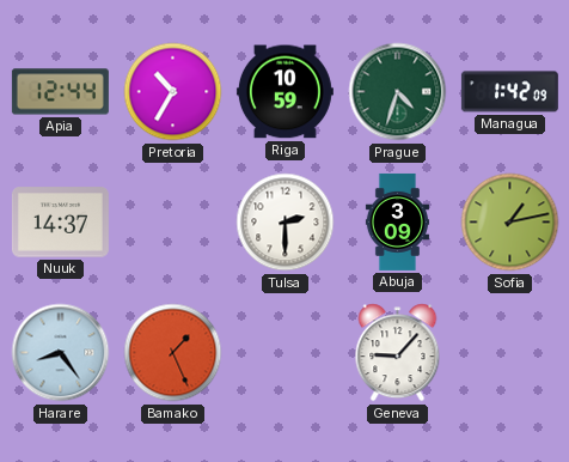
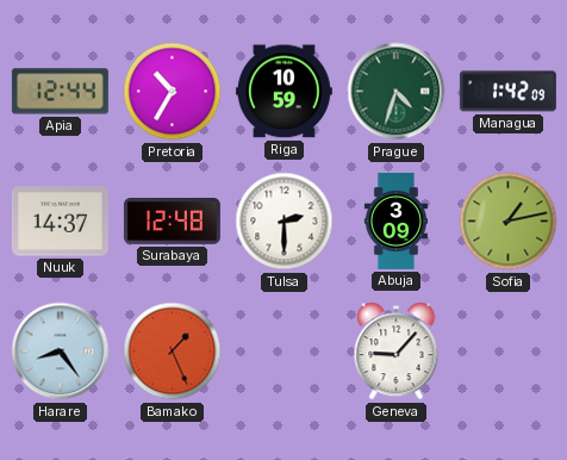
Surabaya: none -> 12:48
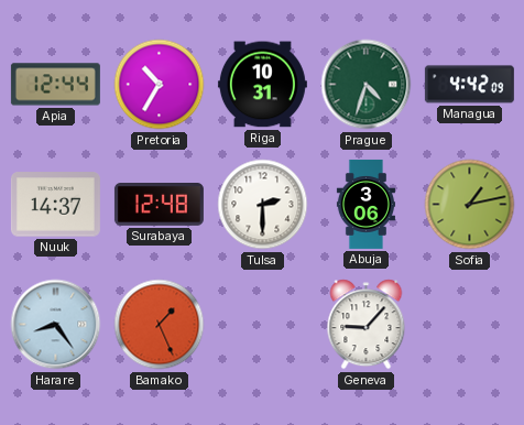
Riga: 10:59 -> 10:31
Managua: 1:42 -> 4:42
Abuja: 3:09 -> 3:06
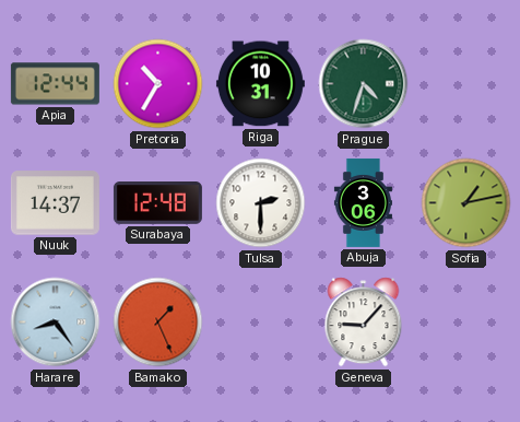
Managua: 4:42 -> none
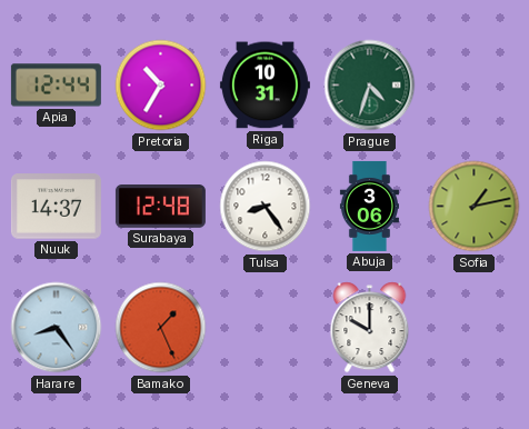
Tulsa: 2:30 -> 8:24
Geneva: 9:07 -> 10:00
